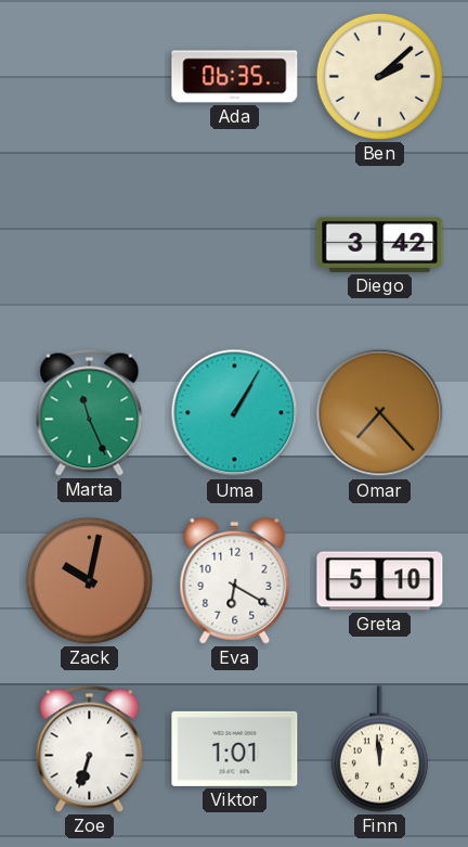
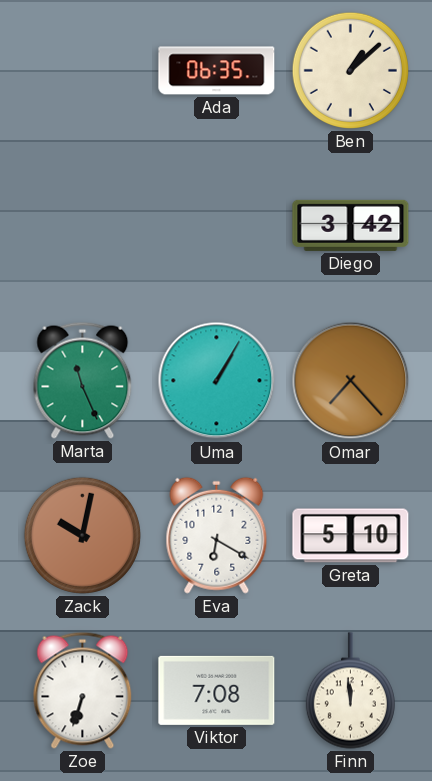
Ben: 2:08 -> 1:08
Viktor: 1:01 -> 7:08
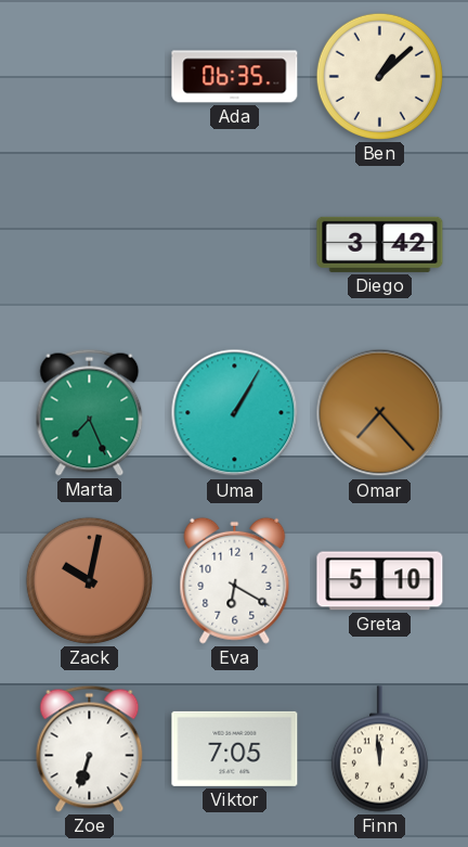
Marta: 11:26 -> 7:26
Viktor: 7:08 -> 7:05
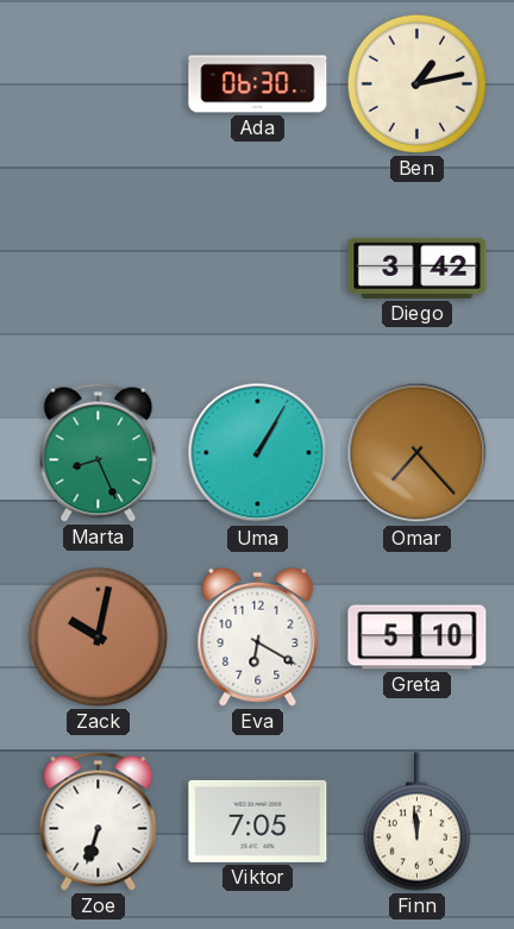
Ada: 06:35 -> 06:30
Ben: 1:08 -> 1:13
Marta: 7:26 -> 8:26
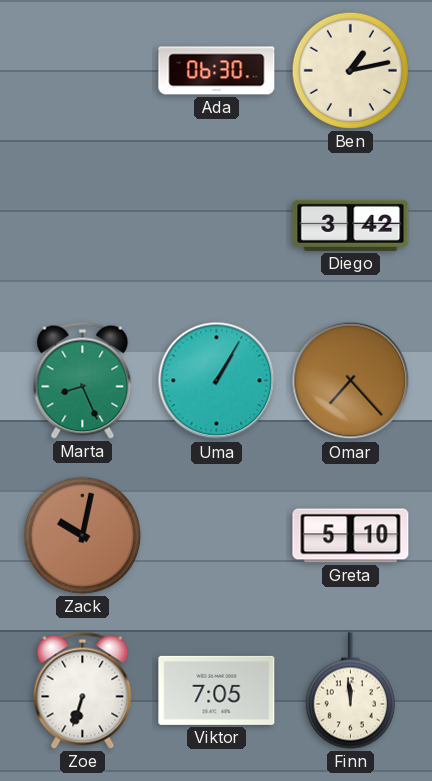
Eva: 6:20 -> none
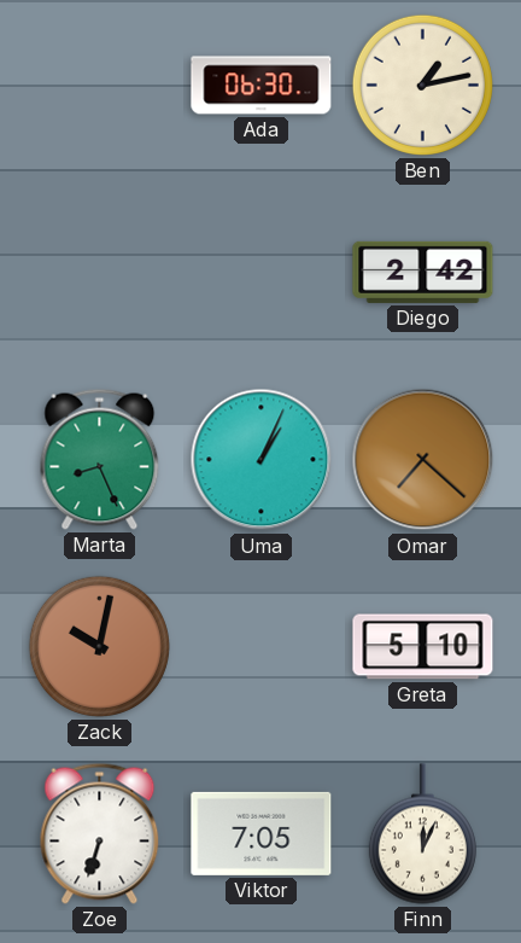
Diego: 3:42 -> 2:42
Uma: 1:05 -> 1:04
Omar: 7:23 -> 7:22
Finn: 11:59 -> 12:04
